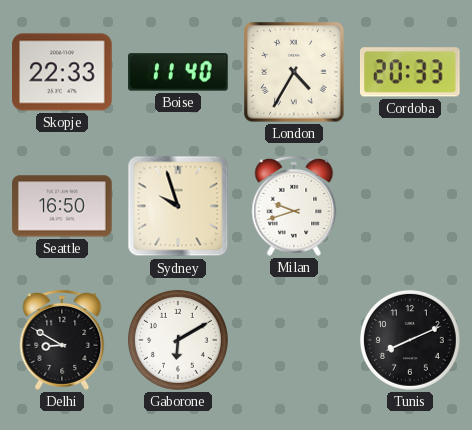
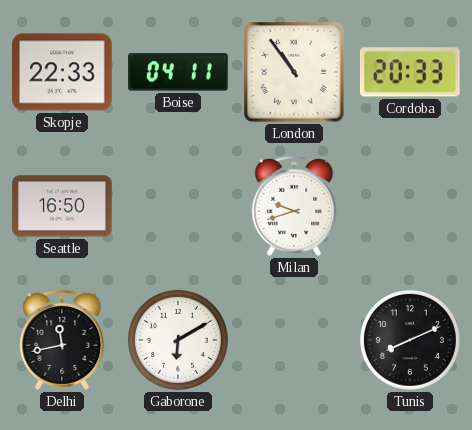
Boise: 11:40 -> 04:11
London: 4:35 -> 10:54
Sydney: 9:57 -> none
Delhi: 8:50 -> 11:43
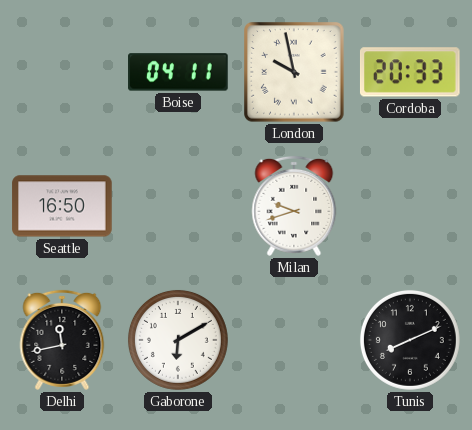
Skopje: 22:33 -> none
London: 10:54 -> 9:58
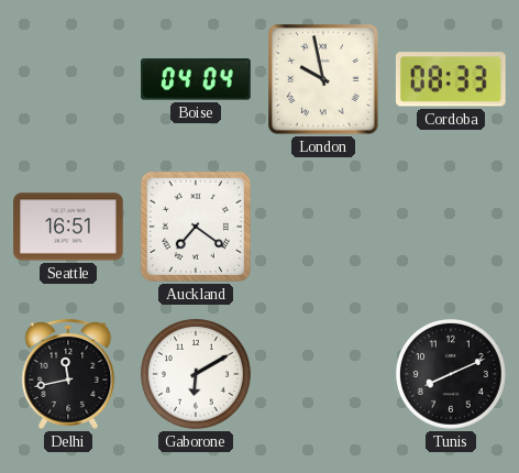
Boise: 04:11 -> 04:04
Cordoba: 20:33 -> 08:33
Seattle: 16:50 -> 16:51
Auckland: none -> 7:21
Milan: 9:42 -> none
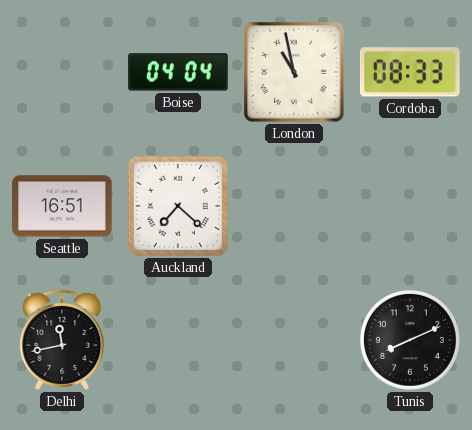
London: 9:58 -> 10:58
Auckland: 7:21 -> 7:22
Gaborone: 6:10 -> none
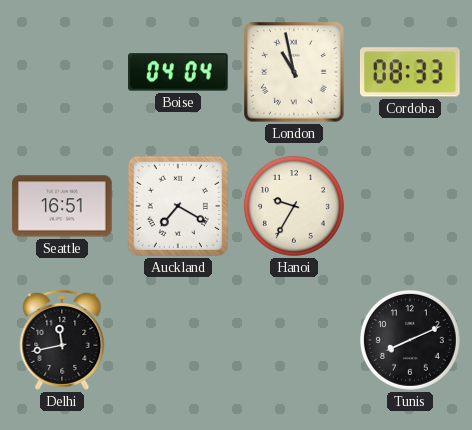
Auckland: 7:22 -> 7:20
Hanoi: none -> 9:35
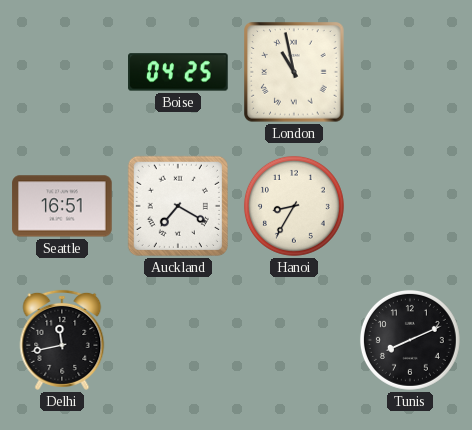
Boise: 04:04 -> 04:25
Cordoba: 08:33 -> none
Hanoi: 9:35 -> 8:35
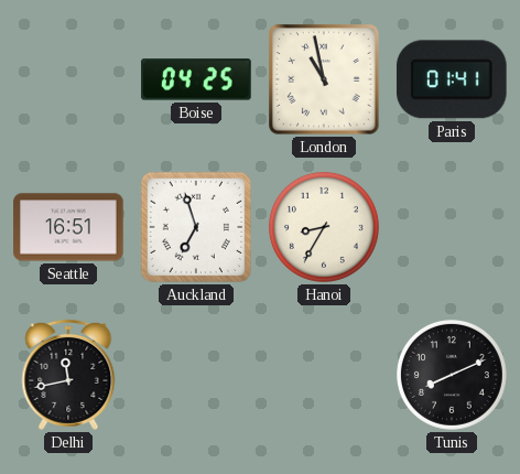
Paris: none -> 01:41
Auckland: 7:20 -> 6:57
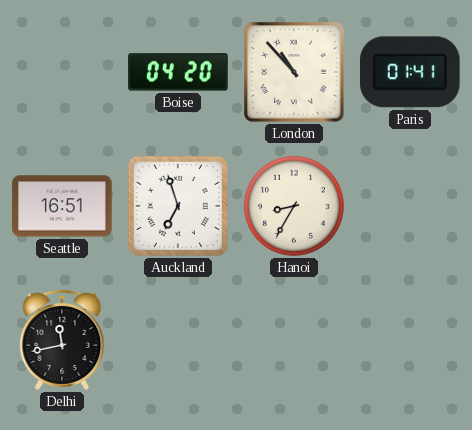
Boise: 04:25 -> 04:20
London: 10:58 -> 10:53
Tunis: 8:11 -> none
